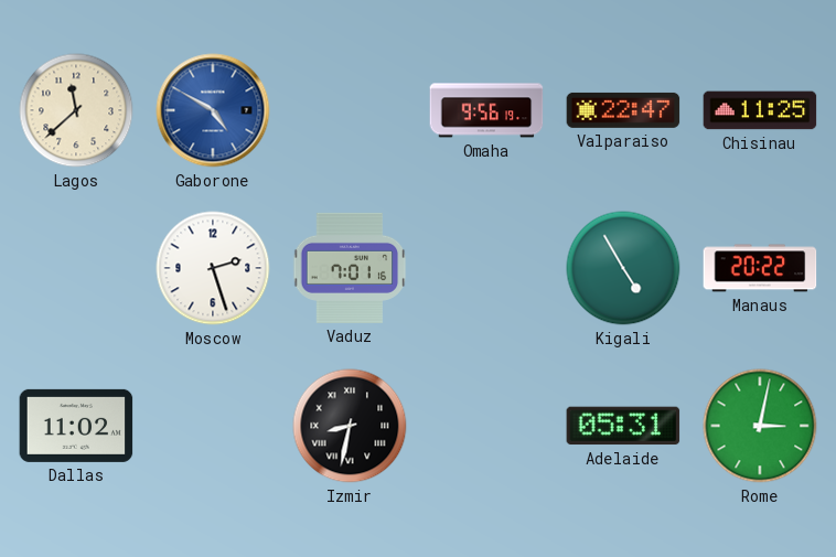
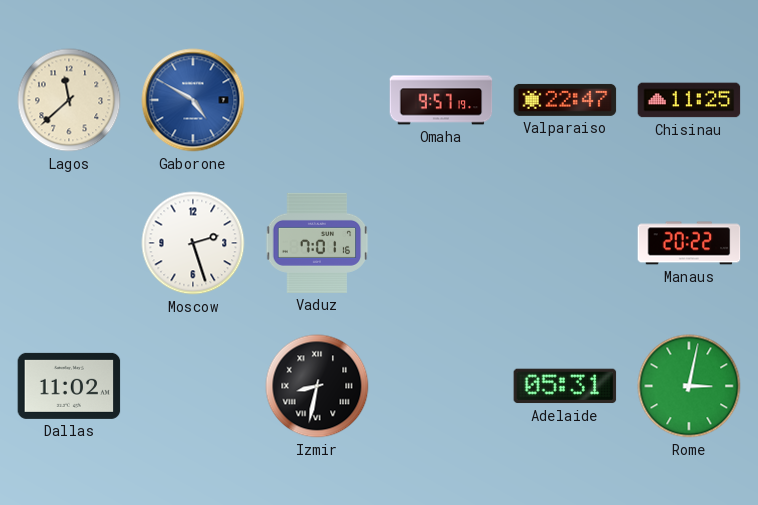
Omaha: 9:56 -> 9:57
Kigali: 4:55 -> none
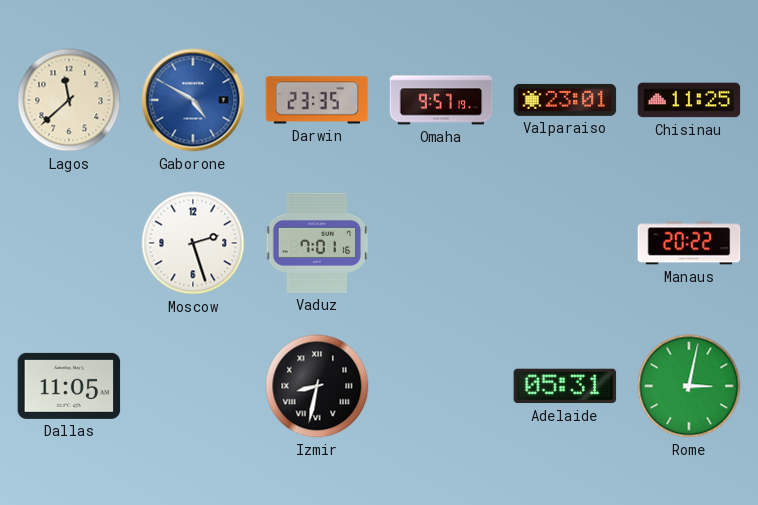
Darwin: none -> 23:35
Valparaiso: 22:47 -> 23:01
Dallas: 11:02 -> 11:05
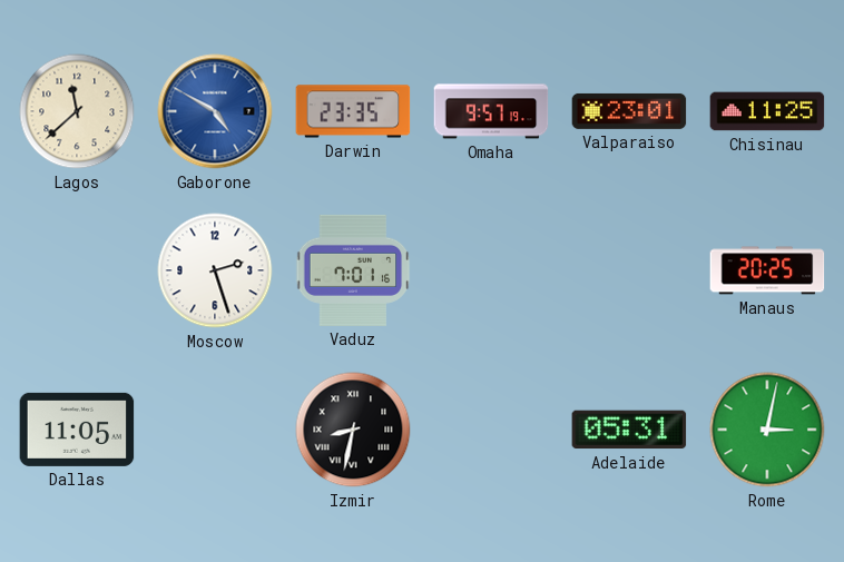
Manaus: 20:22 -> 20:25
